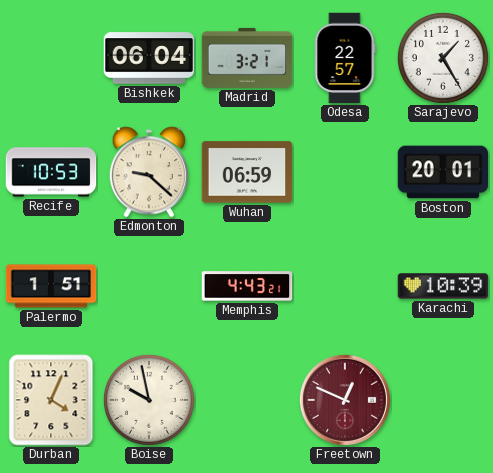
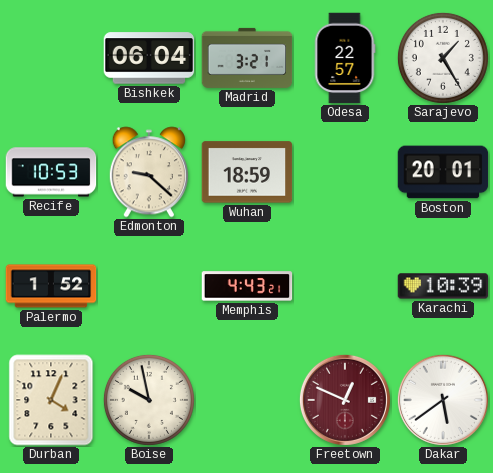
Wuhan: 06:59 -> 18:59
Palermo: 1:51 -> 1:52
Dakar: none -> 5:39
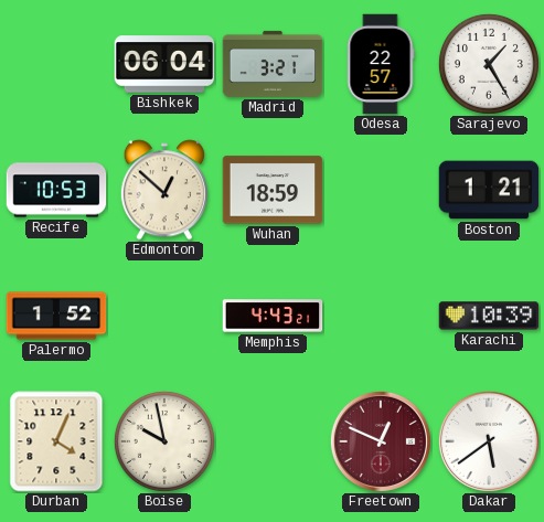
Edmonton: 9:22 -> 12:52
Boston: 20:01 -> 1:21
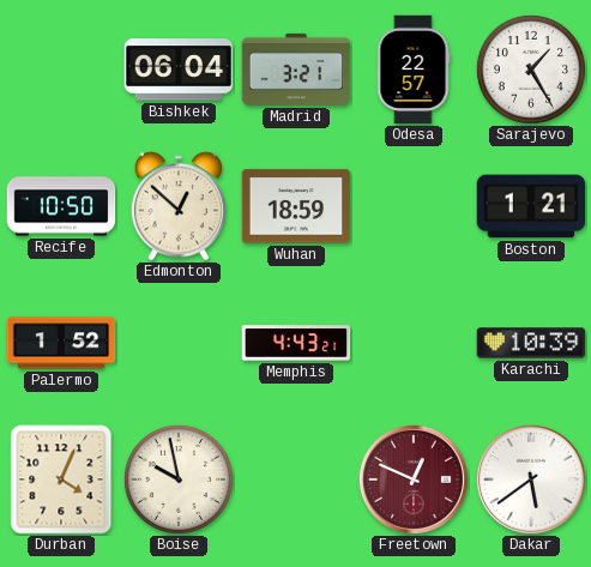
Recife: 10:53 -> 10:50
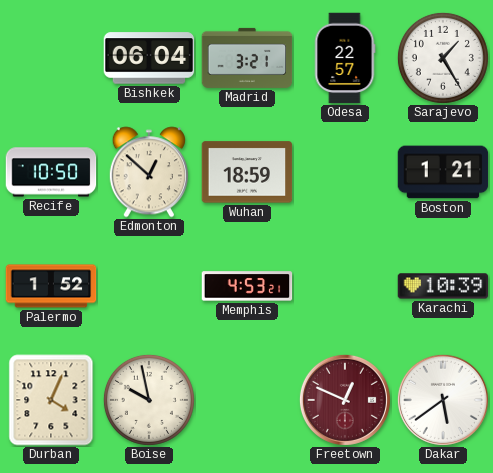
Memphis: 4:43 -> 4:53
